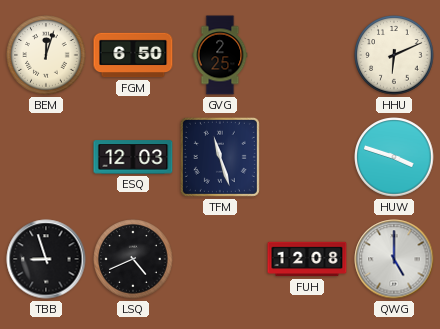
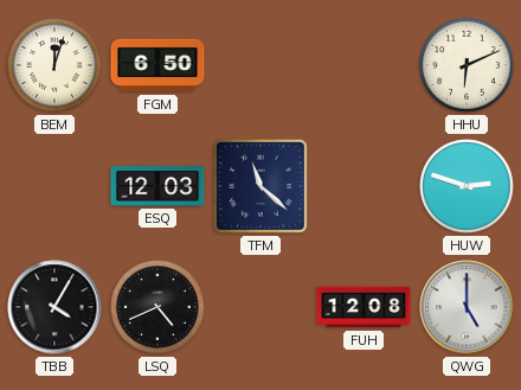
GVG: 2:25 -> none
TFM: 11:27 -> 11:22
HUW: 3:48 -> 2:48
TBB: 8:57 -> 4:05
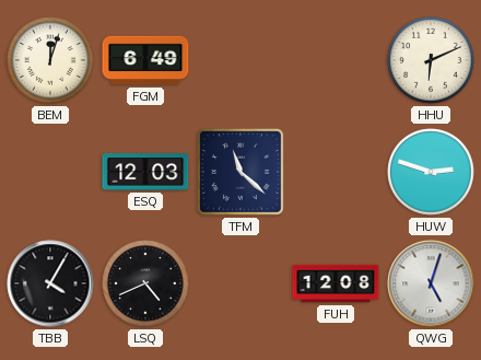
FGM: 6:50 -> 6:49
QWG: 5:00 -> 5:03
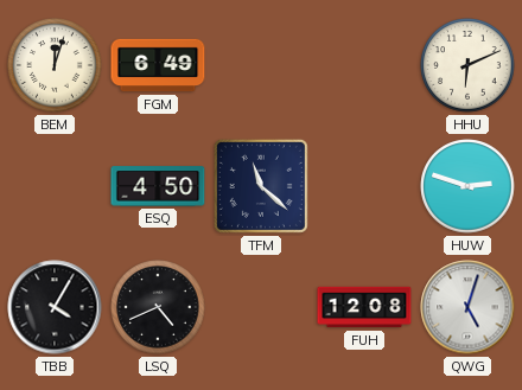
ESQ: 12:03 -> 4:50
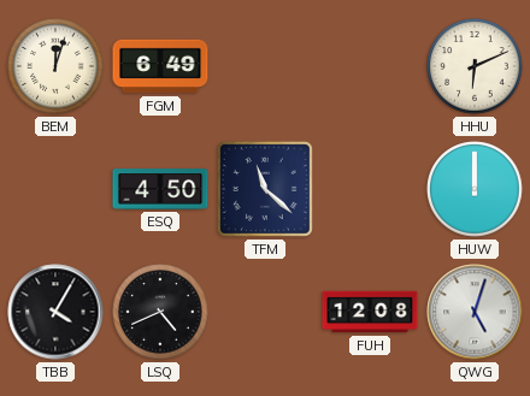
HUW: 2:48 -> 12:00
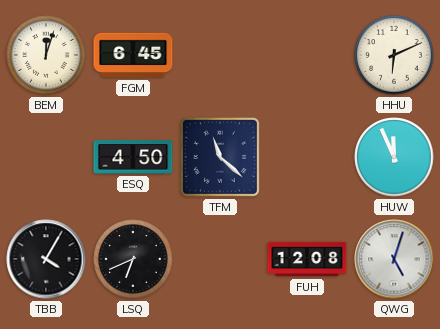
FGM: 6:49 -> 6:45
HUW: 12:00 -> 11:56
LSQ: 4:41 -> 6:41
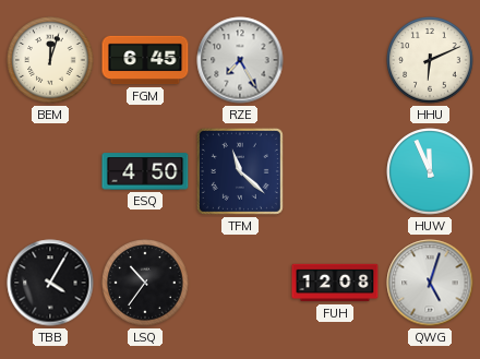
RZE: none -> 7:25
LSQ: 6:41 -> 10:36
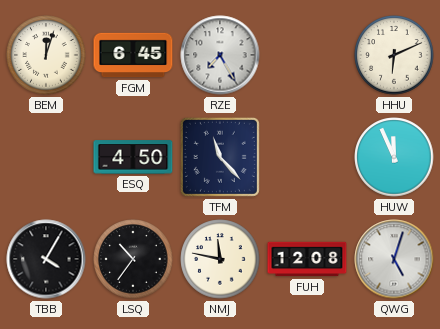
TFM: 11:22 -> 11:23
NMJ: none -> 11:47
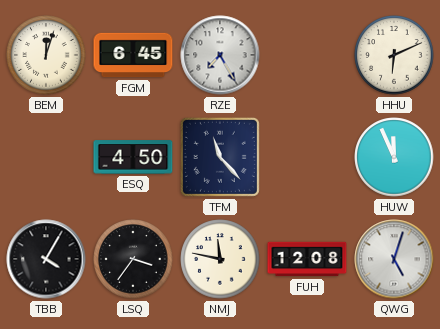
LSQ: 10:36 -> 3:36
